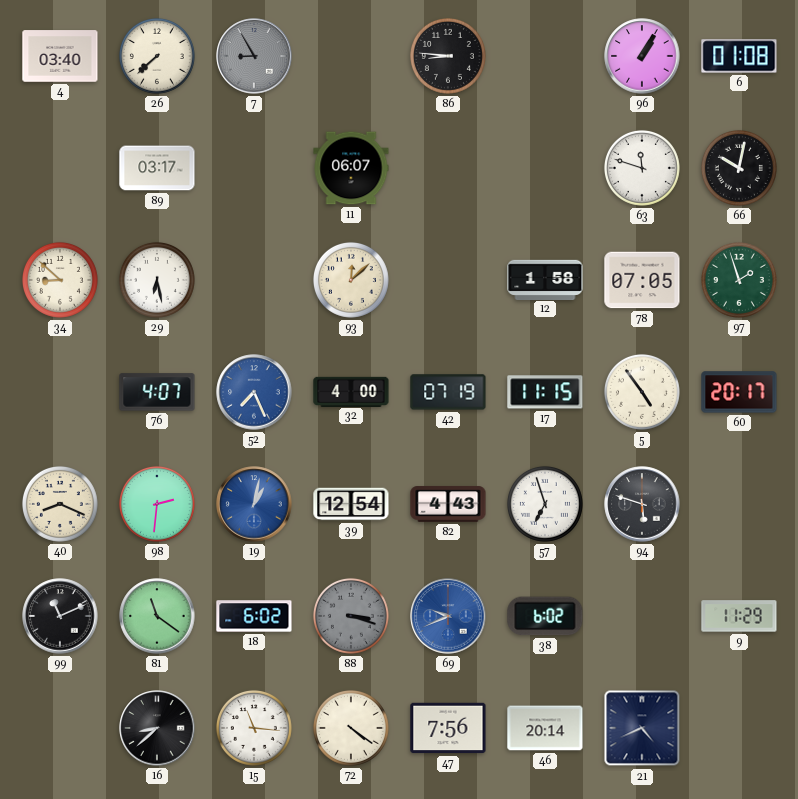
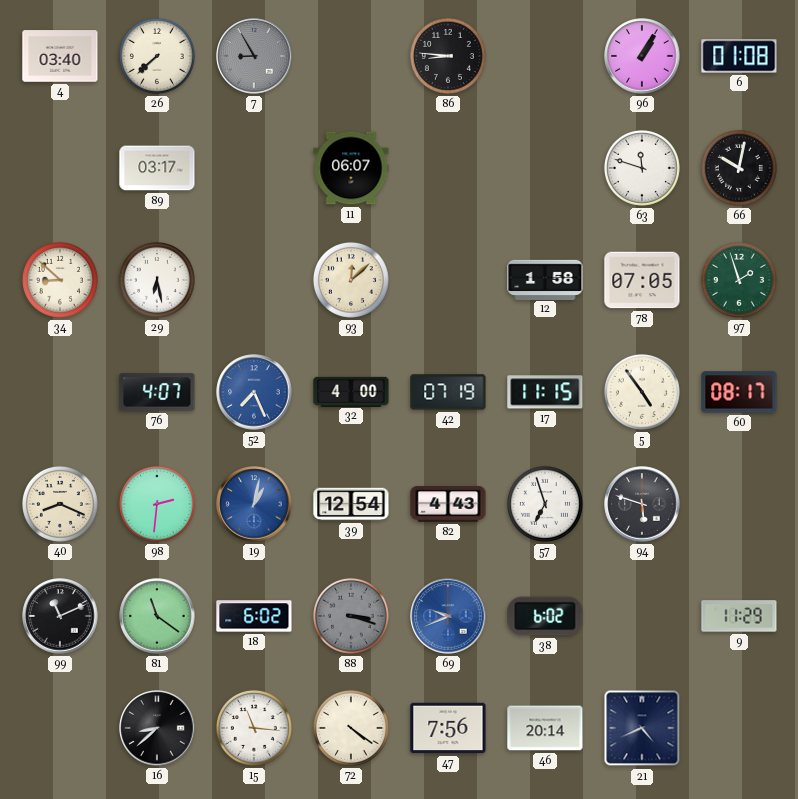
60: 20:17 -> 08:17
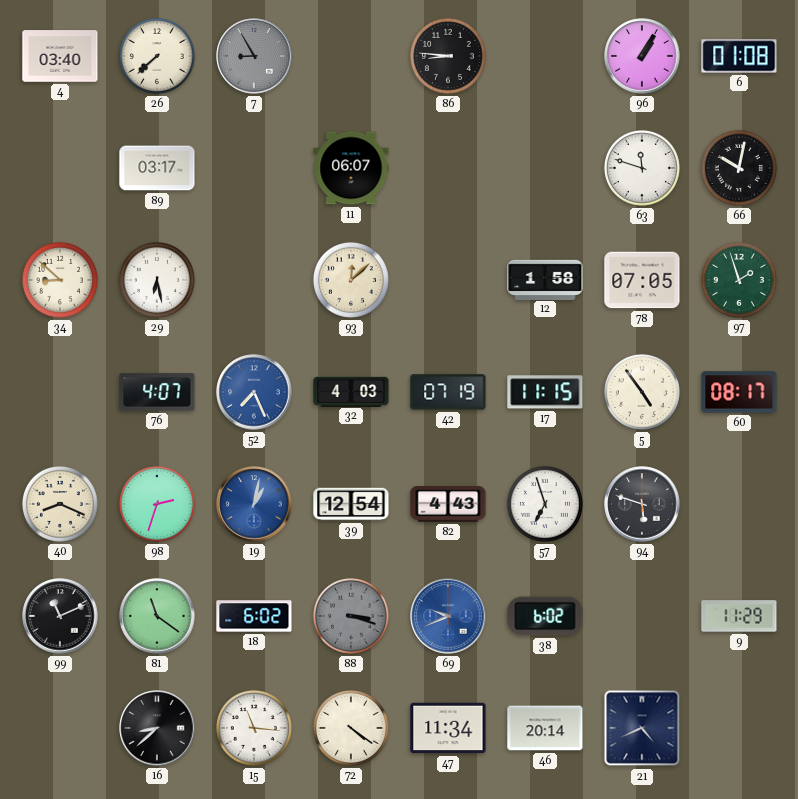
32: 4:00 -> 4:03
98: 2:31 -> 2:33
47: 7:56 -> 11:34
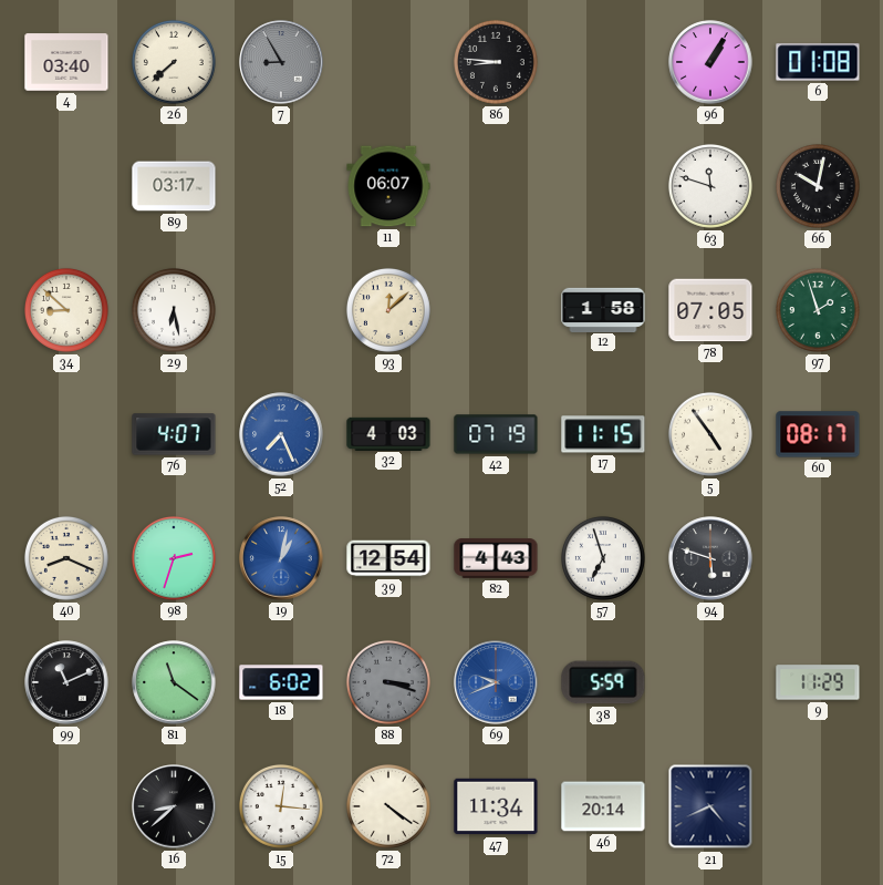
38: 6:02 -> 5:59
15: 11:16 -> 12:16
